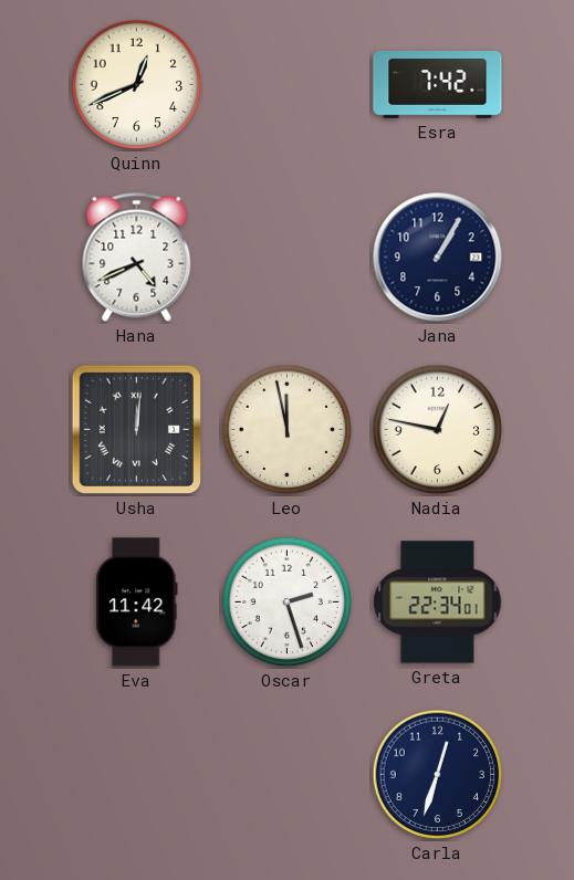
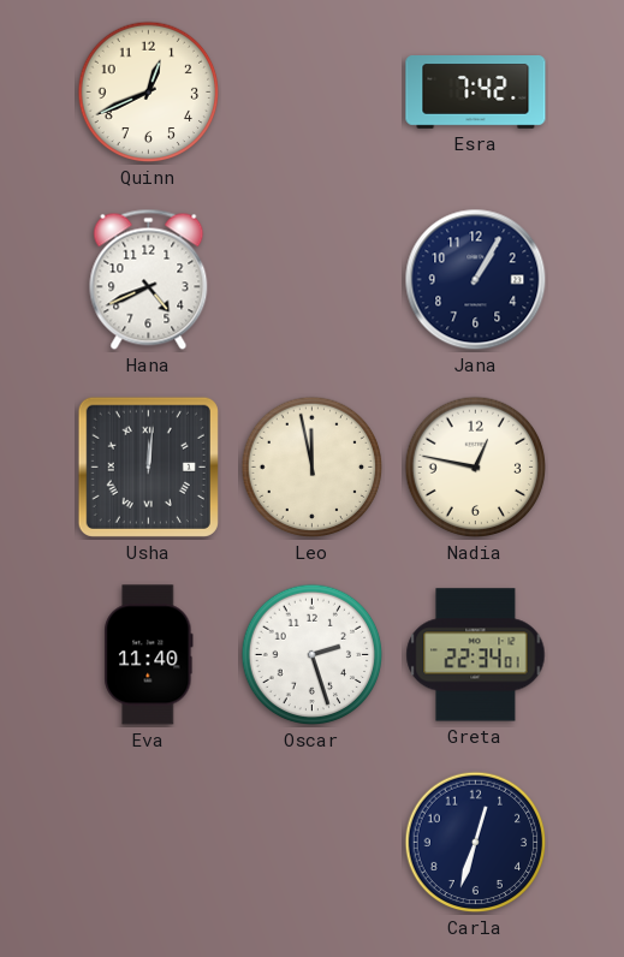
Eva: 11:42 -> 11:40
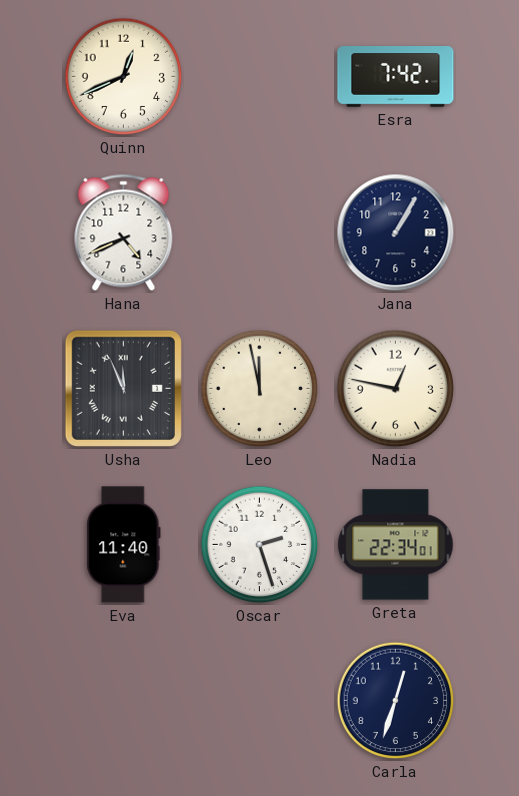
Usha: 12:01 -> 11:56
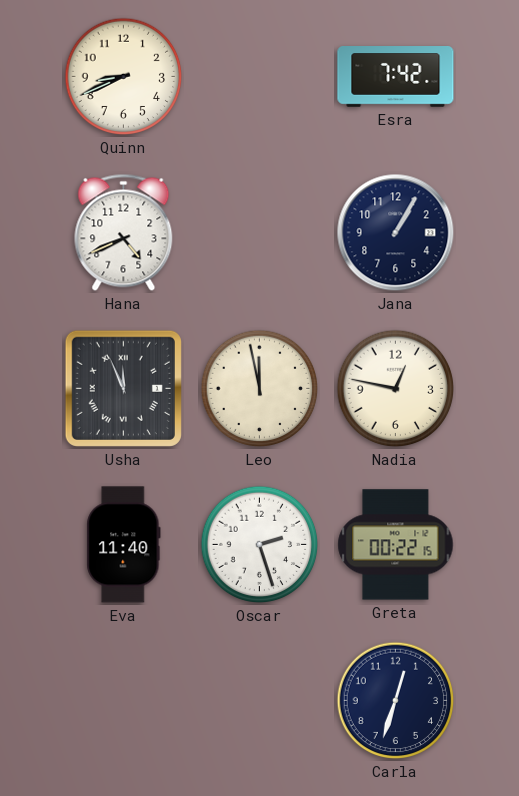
Quinn: 12:41 -> 8:41
Greta: 22:34 -> 00:22
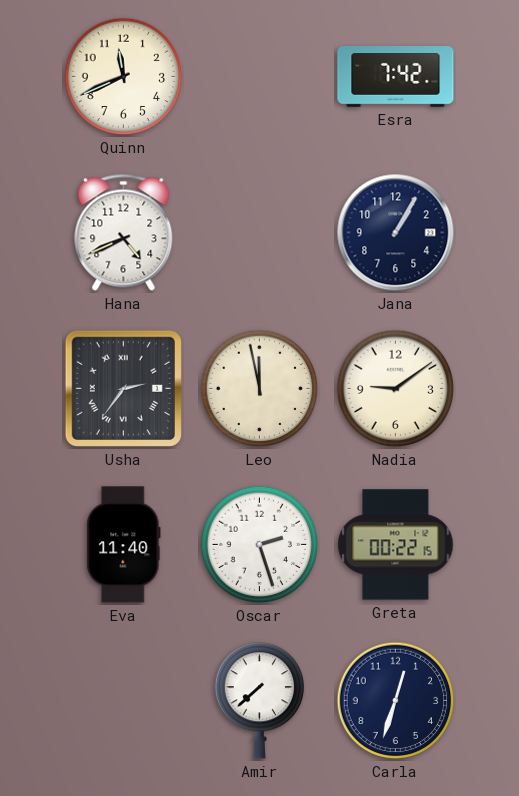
Quinn: 8:41 -> 11:41
Usha: 11:56 -> 2:36
Nadia: 12:47 -> 9:09
Amir: none -> 7:38
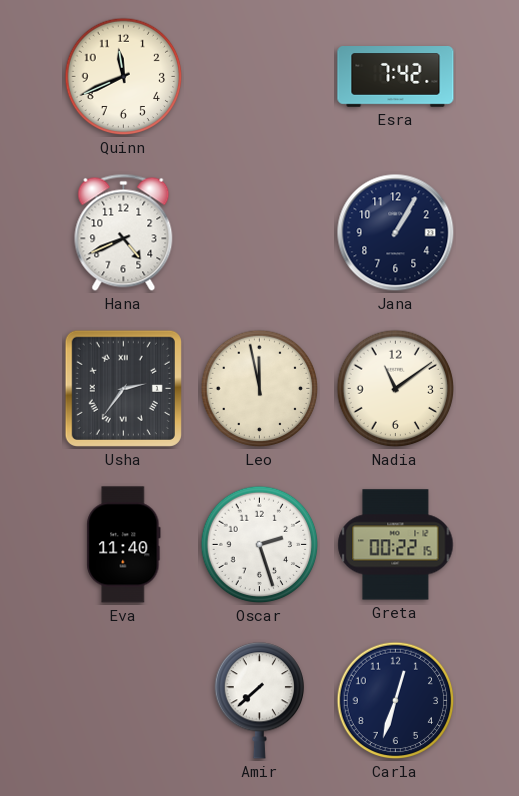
Nadia: 9:09 -> 11:09
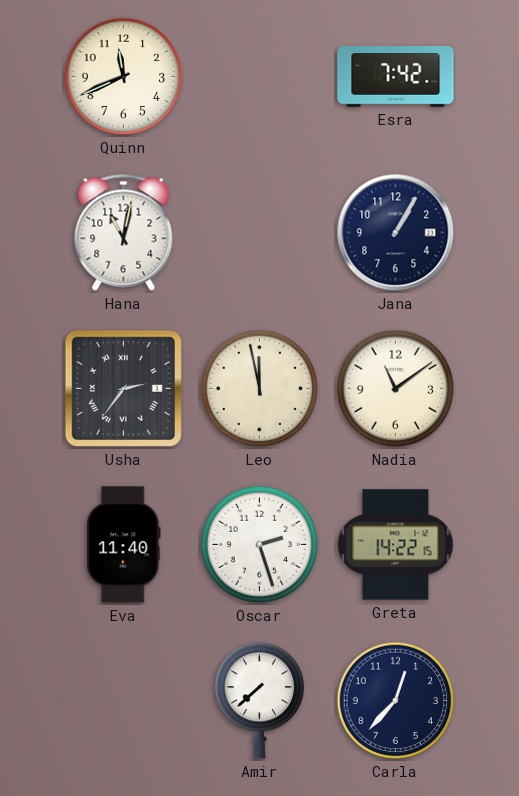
Hana: 4:41 -> 11:02
Greta: 00:22 -> 14:22
Carla: 12:33 -> 12:37
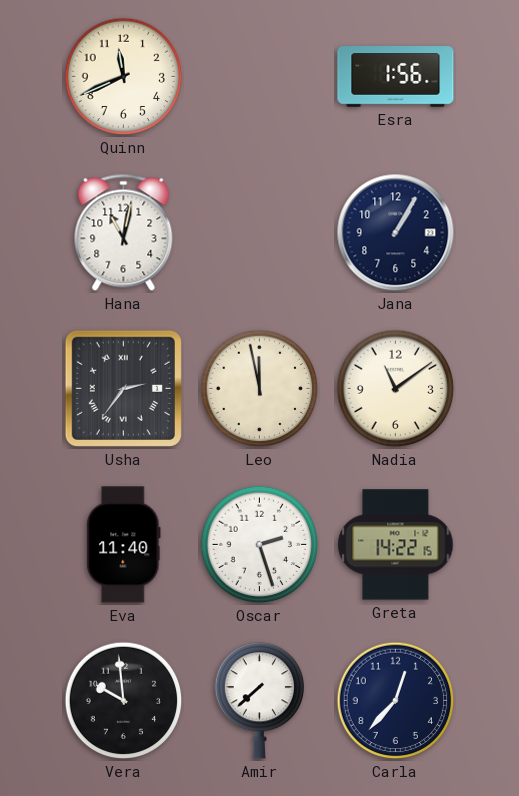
Esra: 7:42 -> 1:56
Vera: none -> 9:59
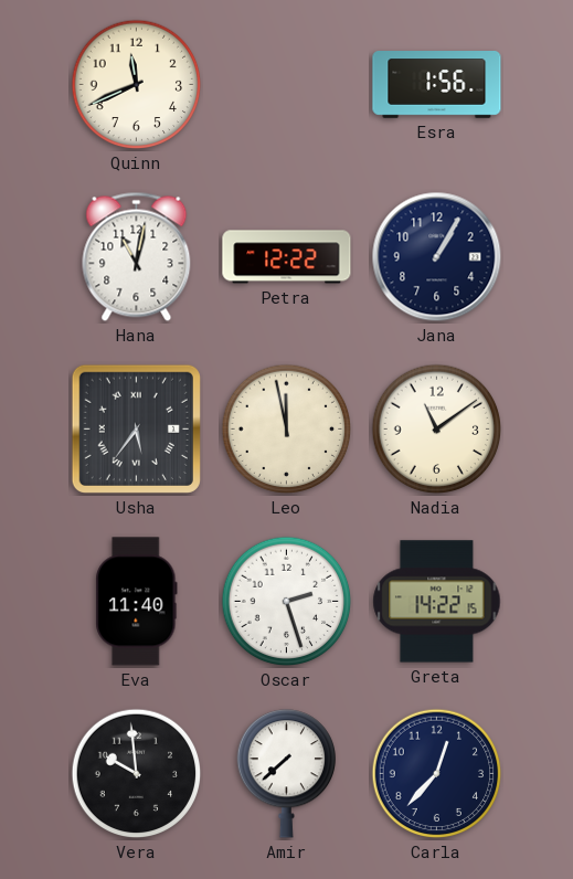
Petra: none -> 12:22
Usha: 2:36 -> 5:36
